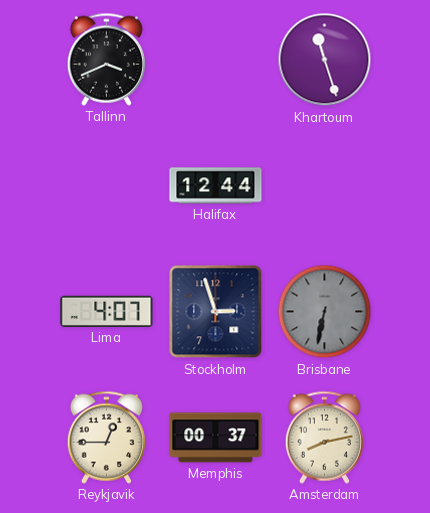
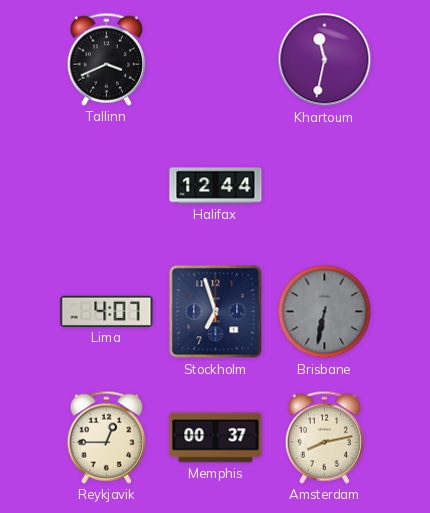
Khartoum: 11:27 -> 11:32
Stockholm: 2:57 -> 6:57
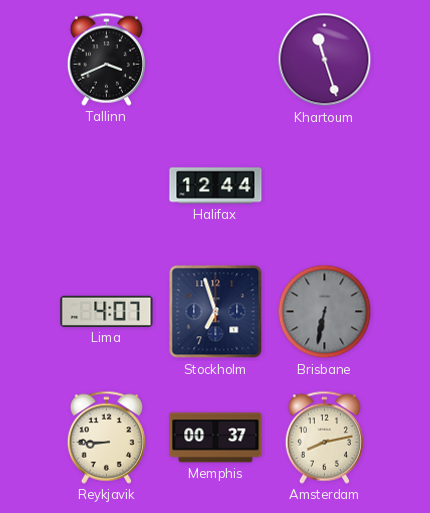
Khartoum: 11:32 -> 11:27
Reykjavik: 12:45 -> 8:45
